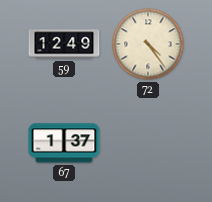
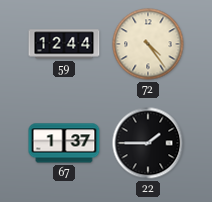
59: 12:49 -> 12:44
22: none -> 1:45
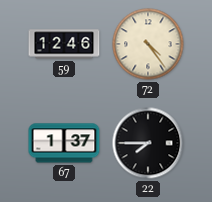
59: 12:44 -> 12:46
22: 1:45 -> 7:45
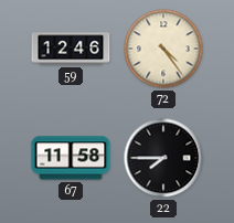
67: 1:37 -> 11:58
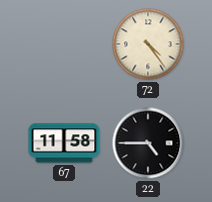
59: 12:46 -> none
22: 7:45 -> 4:45
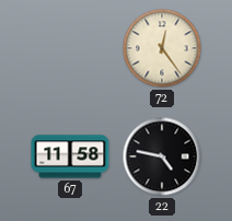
72: 4:24 -> 12:24
22: 4:45 -> 4:47
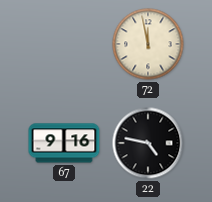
72: 12:24 -> 11:58
67: 11:58 -> 9:16
